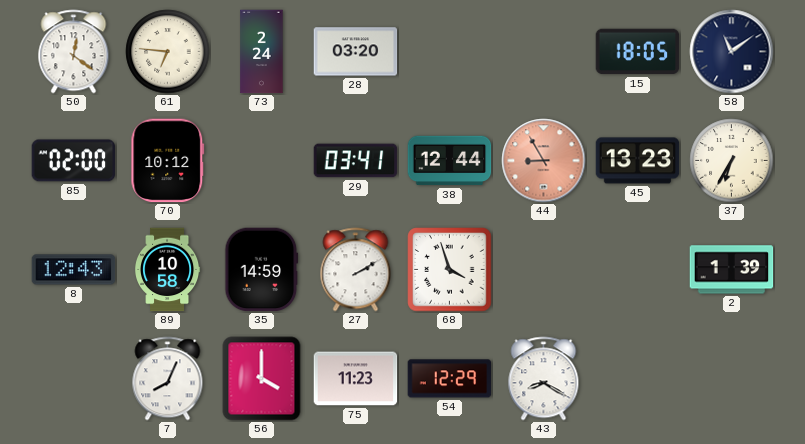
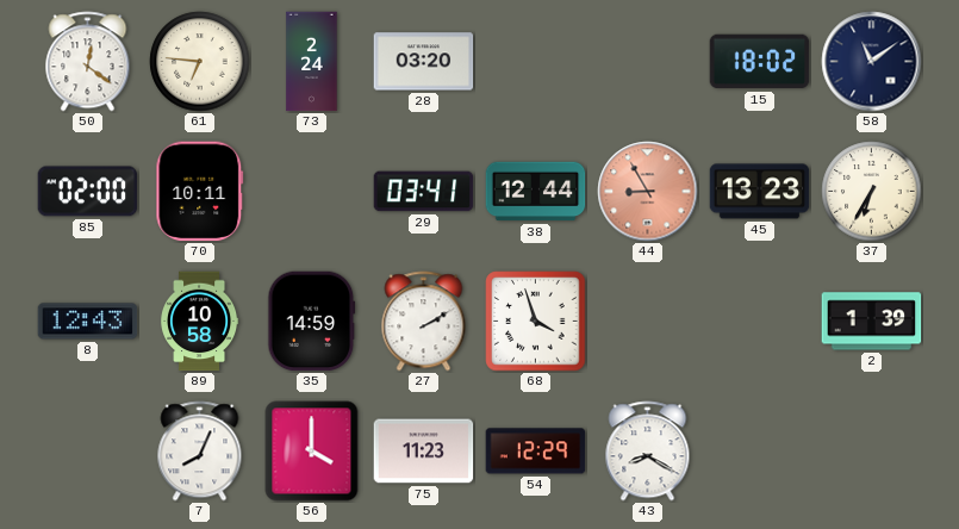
15: 18:05 -> 18:02
70: 10:12 -> 10:11
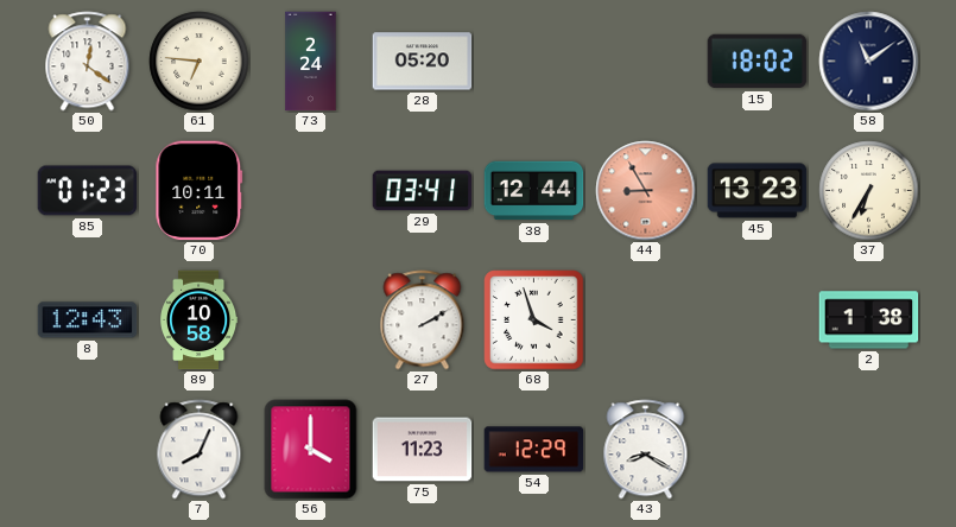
28: 03:20 -> 05:20
85: 02:00 -> 01:23
35: 14:59 -> none
2: 1:39 -> 1:38
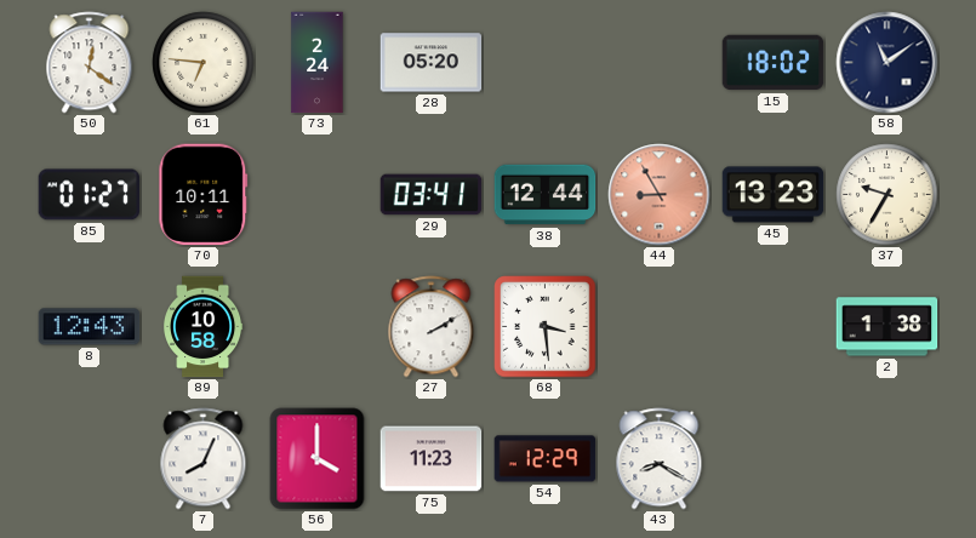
85: 01:23 -> 01:27
37: 6:35 -> 9:35
68: 3:57 -> 3:29
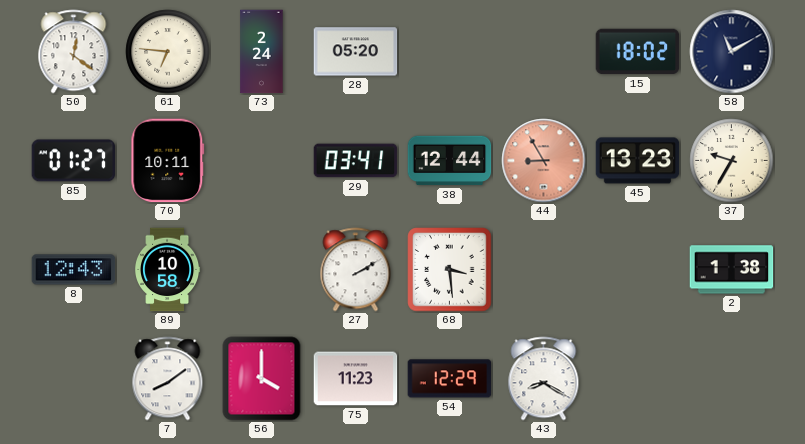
58: 11:09 -> 11:10
7: 8:04 -> 8:09
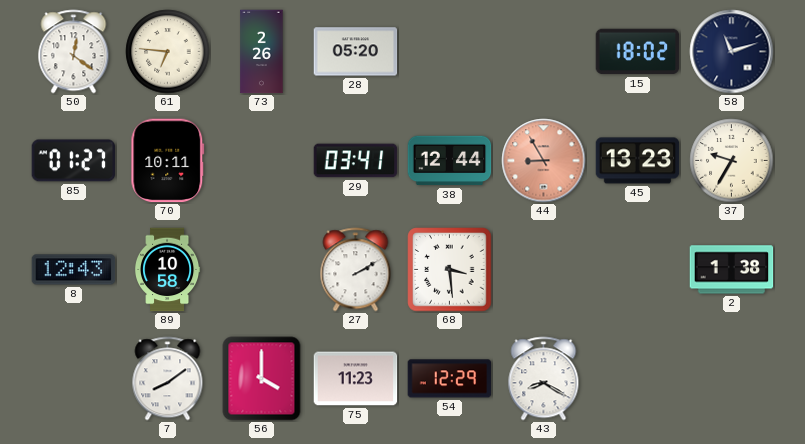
73: 2:24 -> 2:26
58: 11:10 -> 11:12
